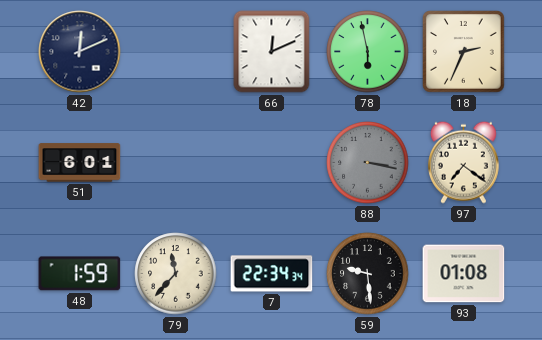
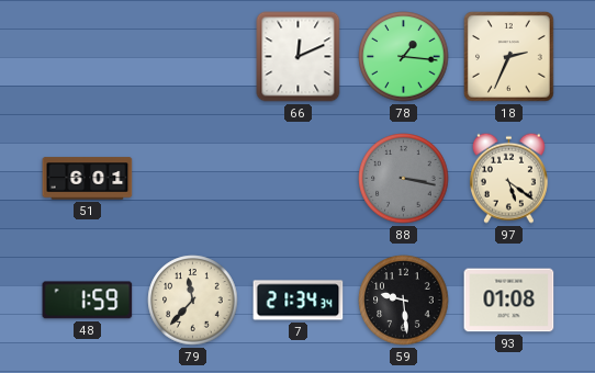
42: 12:11 -> none
78: 5:58 -> 1:16
97: 7:21 -> 5:21
7: 22:34 -> 21:34
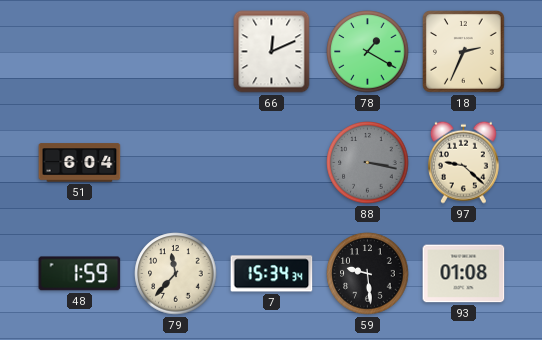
78: 1:16 -> 1:20
51: 6:01 -> 6:04
97: 5:21 -> 9:22
7: 21:34 -> 15:34
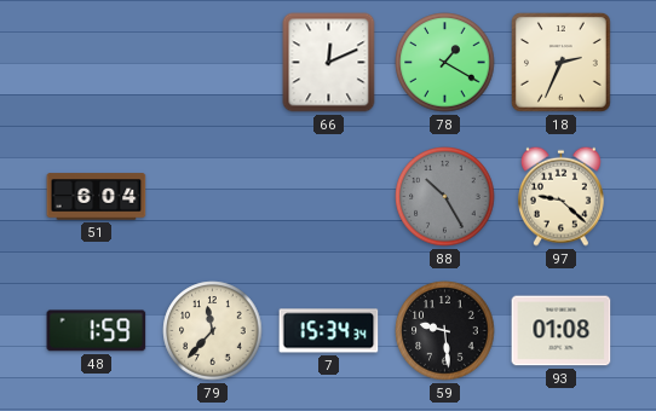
88: 3:17 -> 10:25
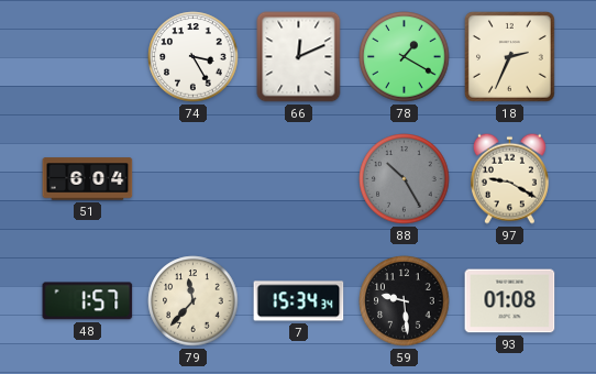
74: none -> 3:25
97: 9:22 -> 9:20
48: 1:59 -> 1:57
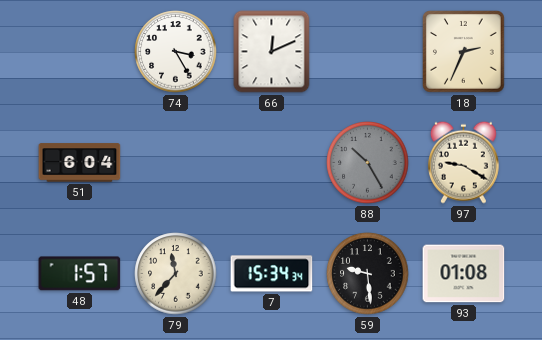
78: 1:20 -> none
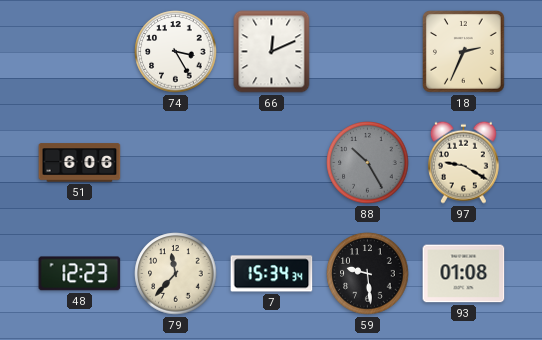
51: 6:04 -> 6:06
48: 1:57 -> 12:23
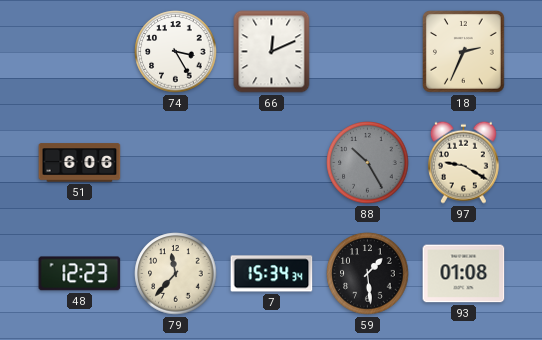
59: 9:29 -> 1:29
